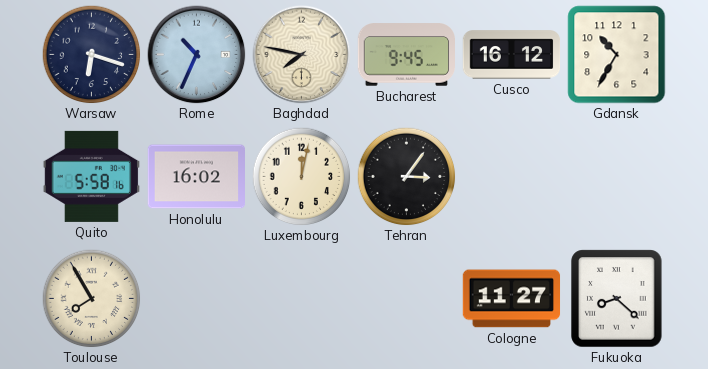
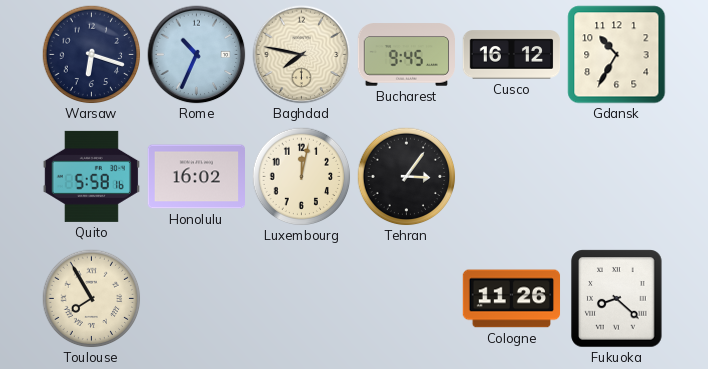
Cologne: 11:27 -> 11:26
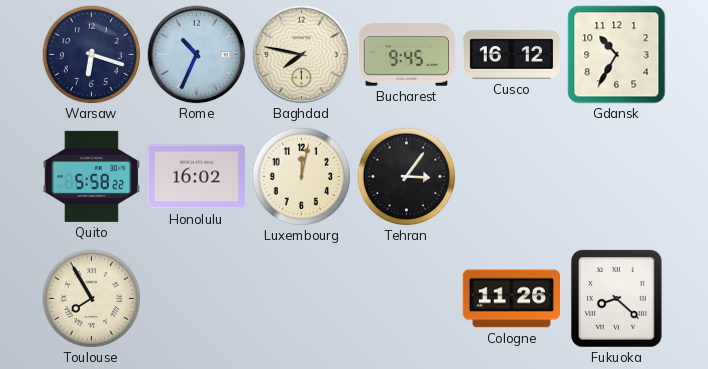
Quito: 5:58:16 -> 5:58:22
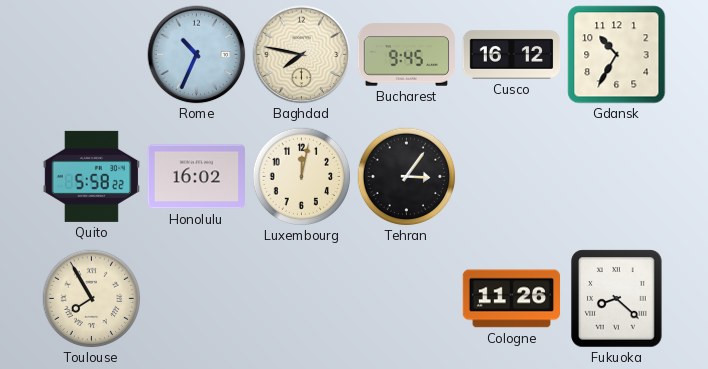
Warsaw: 6:18 -> none
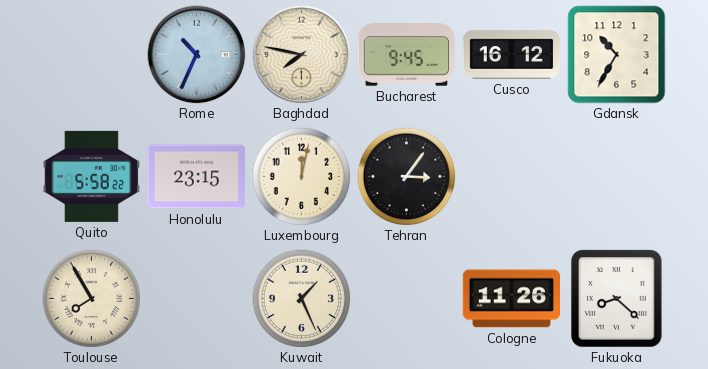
Honolulu: 16:02 -> 23:15
Kuwait: none -> 1:26
